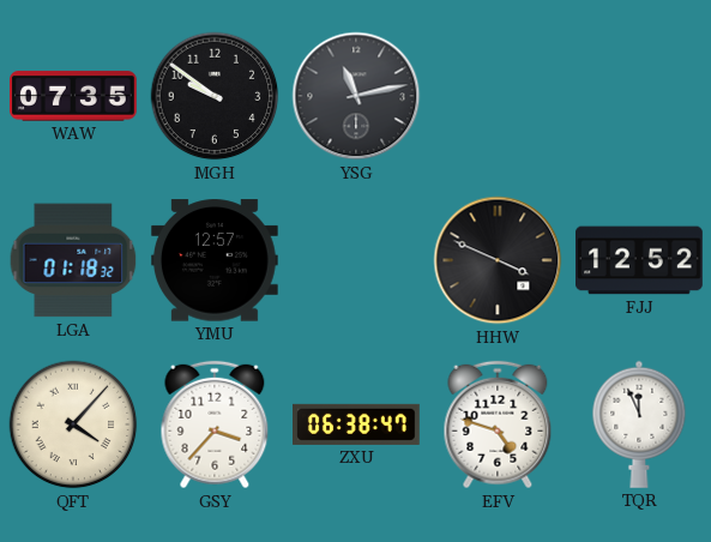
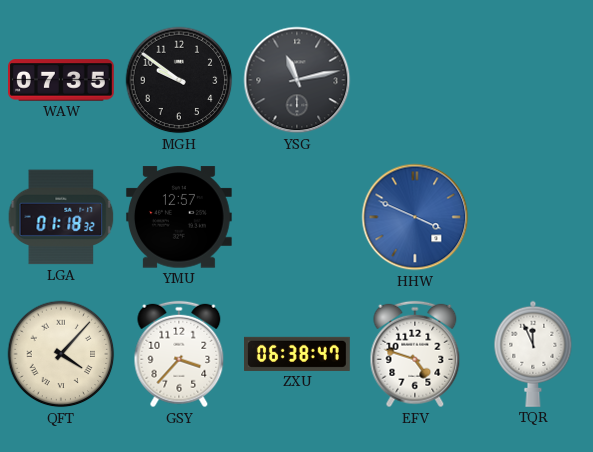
HHW dial: black -> blue
FJJ: 12:52 -> none
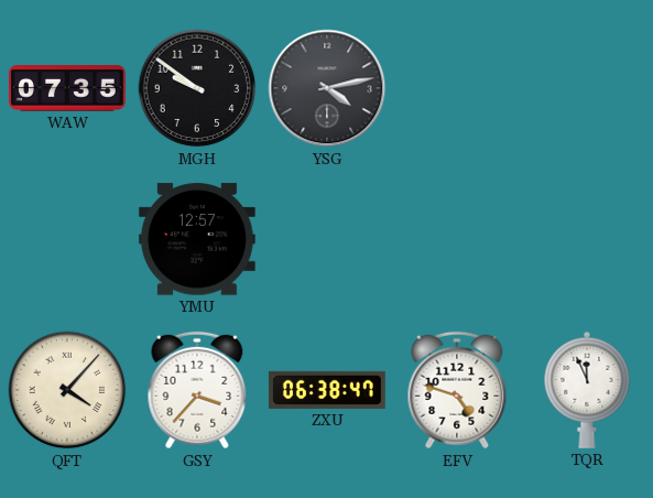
YSG: 11:13 -> 4:13
LGA: 01:18 -> none
HHW: 3:49 -> none
